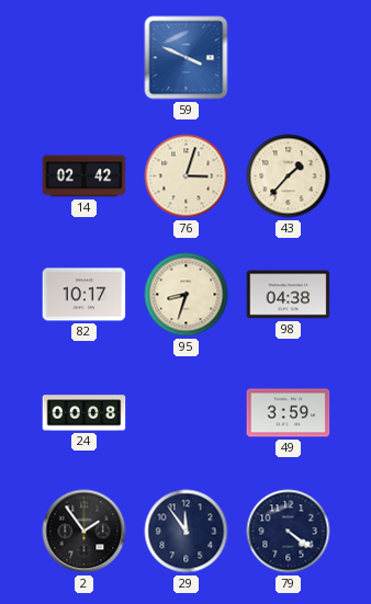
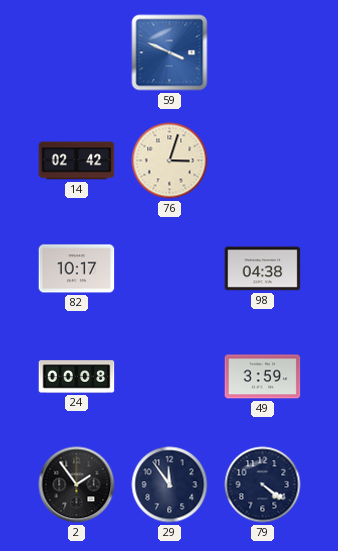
43: 1:37 -> none
95: 8:33 -> none
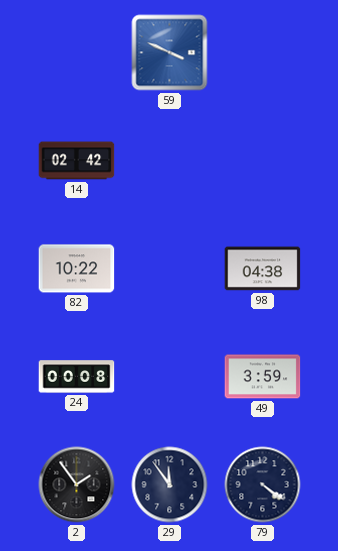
76: 3:03 -> none
82: 10:17 -> 10:22
